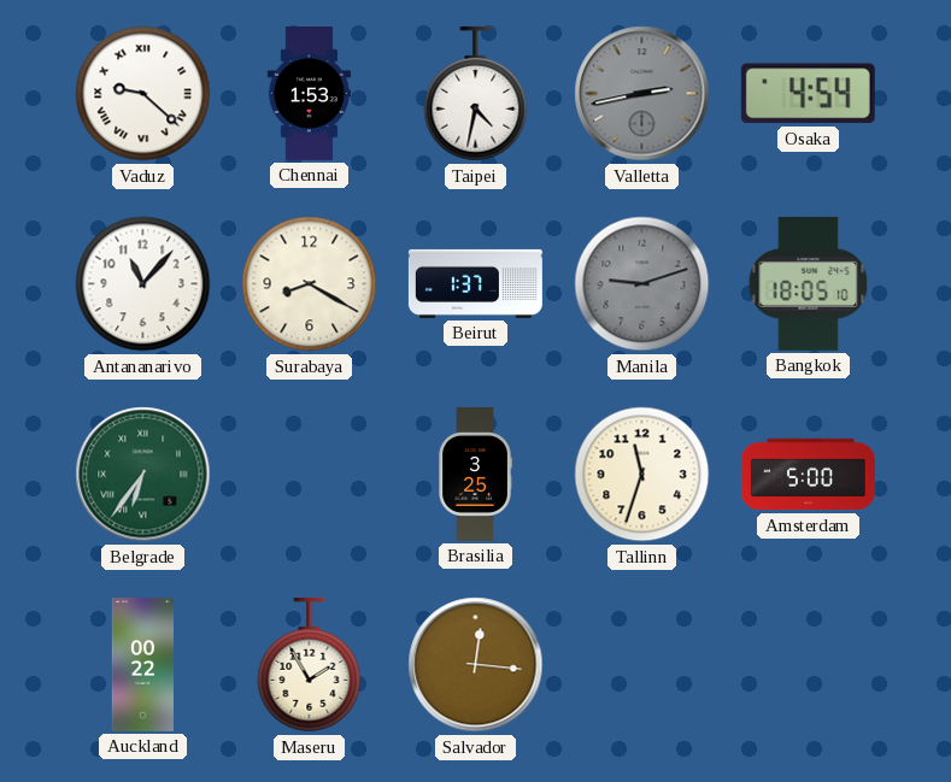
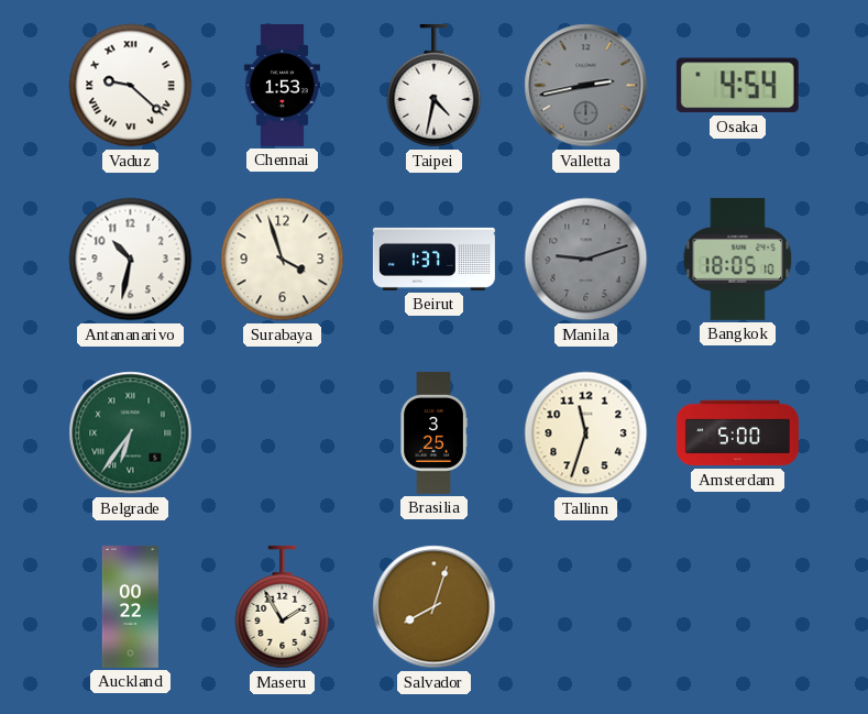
Antananarivo: 11:07 -> 10:32
Surabaya: 8:20 -> 3:57
Salvador: 12:16 -> 8:03
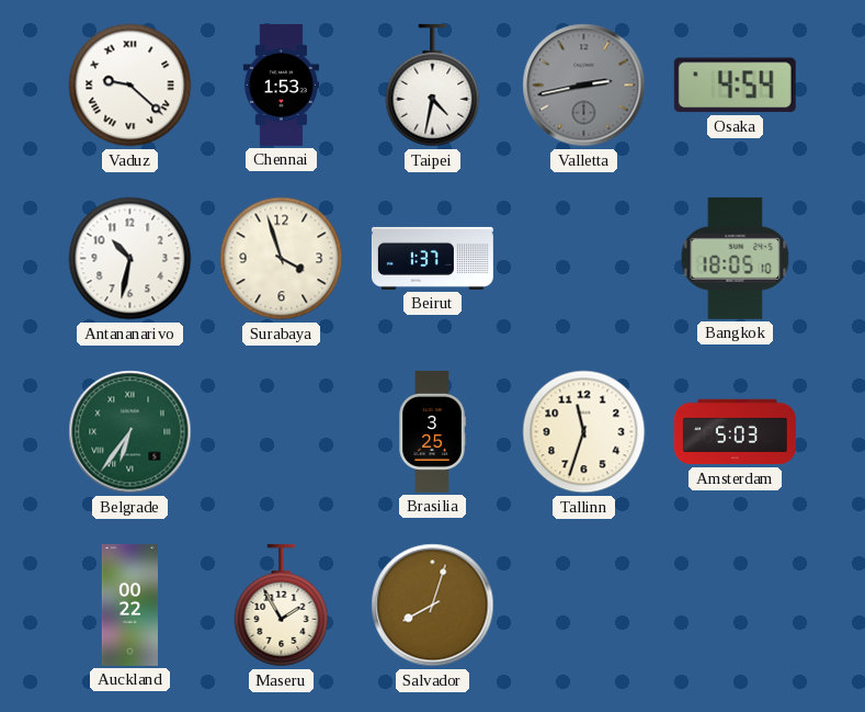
Manila: 9:12 -> none
Amsterdam: 5:00 -> 5:03
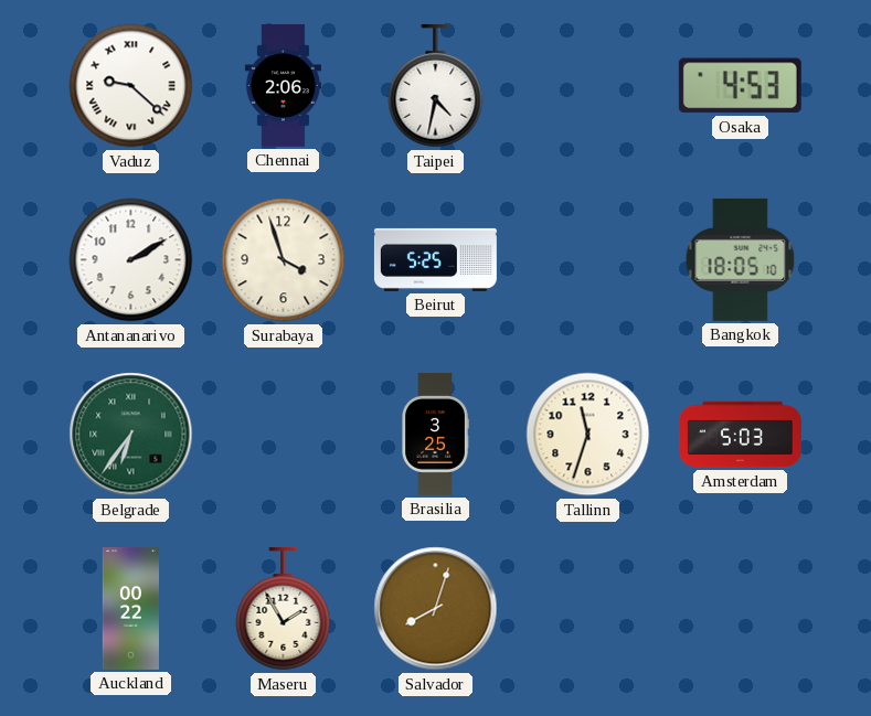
Chennai: 1:53 -> 2:06
Valletta: 2:43 -> none
Osaka: 4:54 -> 4:53
Antananarivo: 10:32 -> 2:10
Beirut: 1:37 -> 5:25
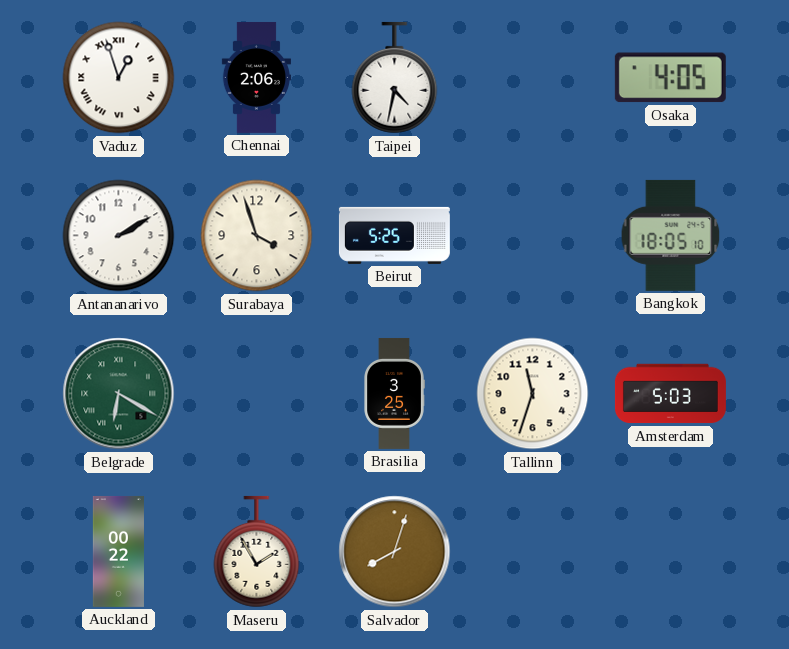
Vaduz: 9:22 -> 12:57
Osaka: 4:53 -> 4:05
Belgrade: 6:36 -> 6:20
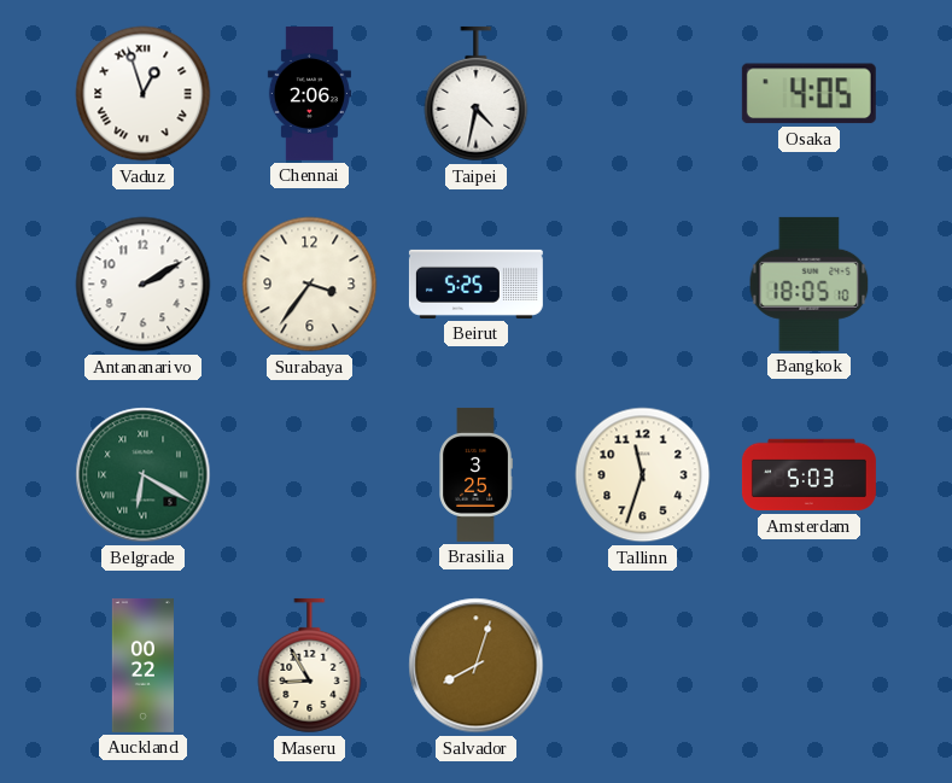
Surabaya: 3:57 -> 3:36
Maseru: 1:55 -> 8:55
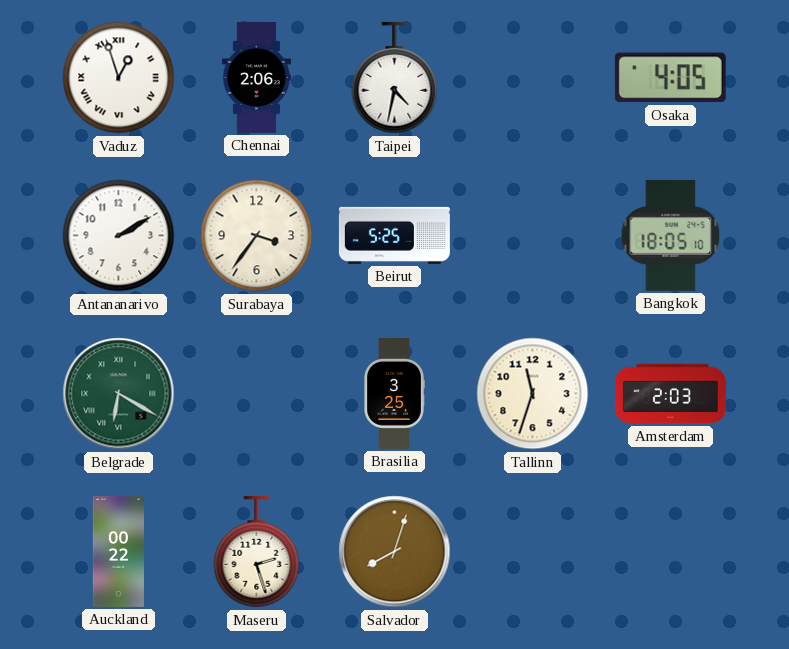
Amsterdam: 5:03 -> 2:03
Maseru: 8:55 -> 2:27
